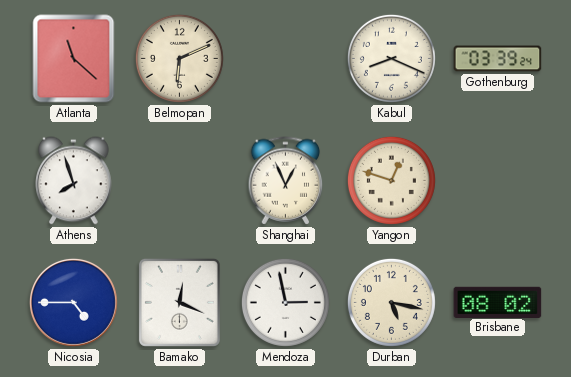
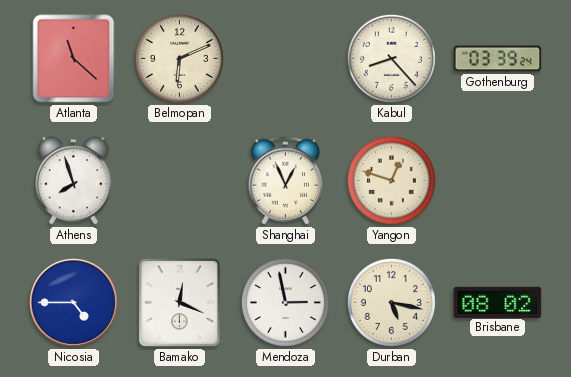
Kabul: 8:19 -> 8:23
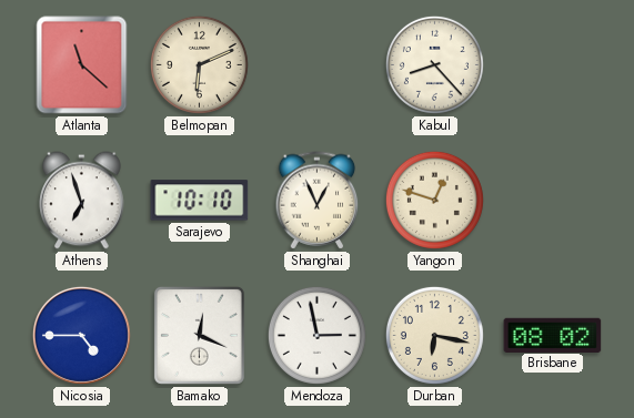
Gothenburg: 03:39 -> none
Athens: 7:57 -> 6:57
Sarajevo: none -> 10:10
Durban: 5:17 -> 6:17
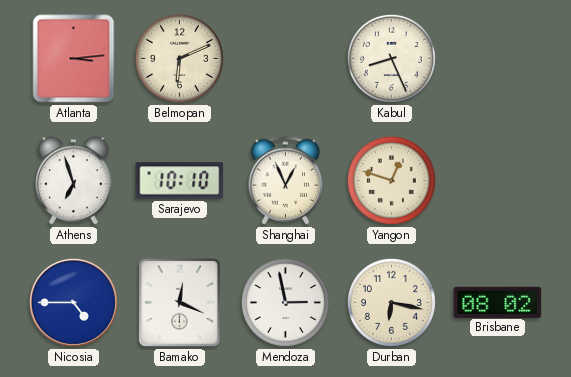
Atlanta: 11:22 -> 3:14
Kabul: 8:23 -> 8:26
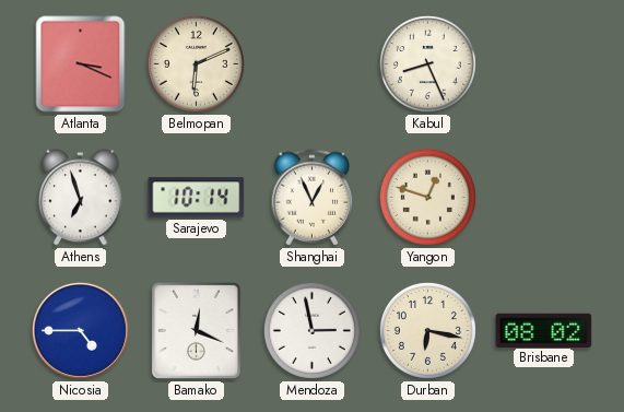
Atlanta: 3:14 -> 3:19
Sarajevo: 10:10 -> 10:14
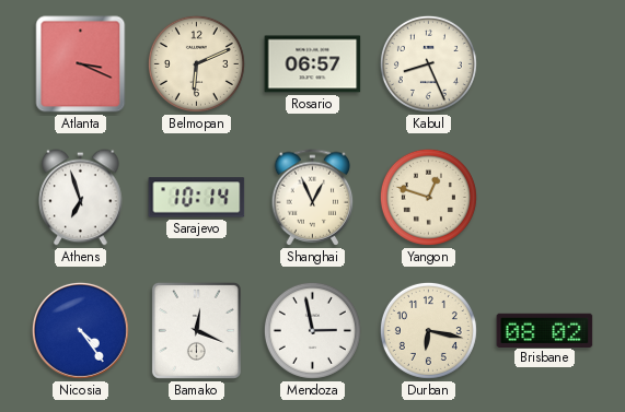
Rosario: none -> 06:57
Nicosia: 4:45 -> 4:24
